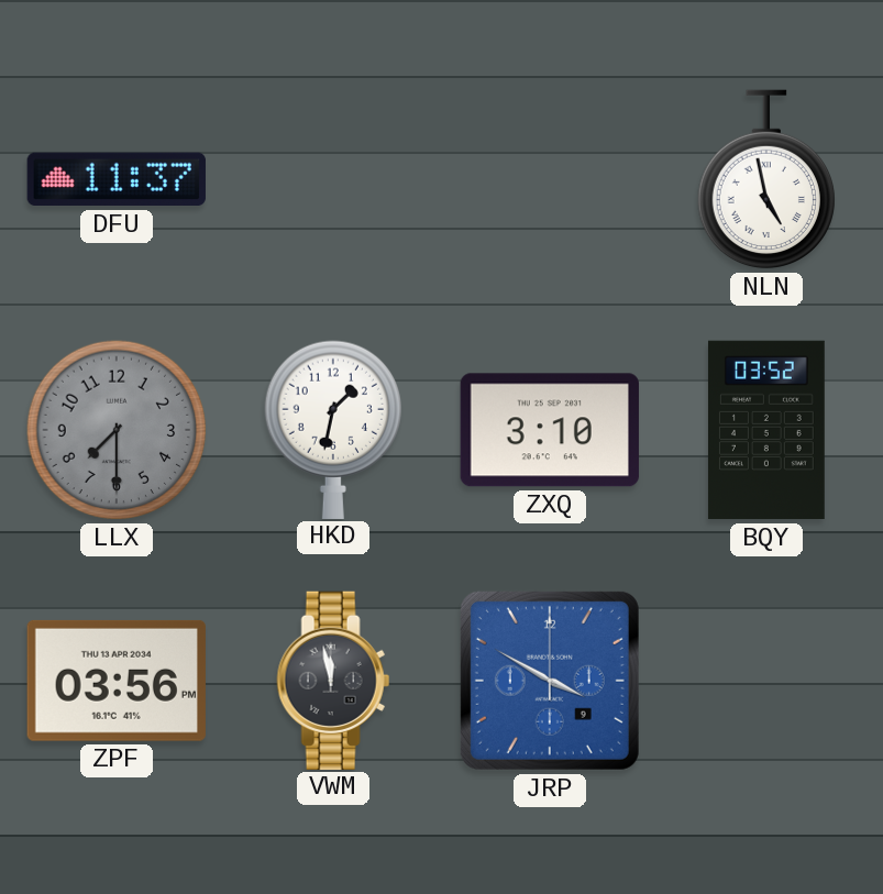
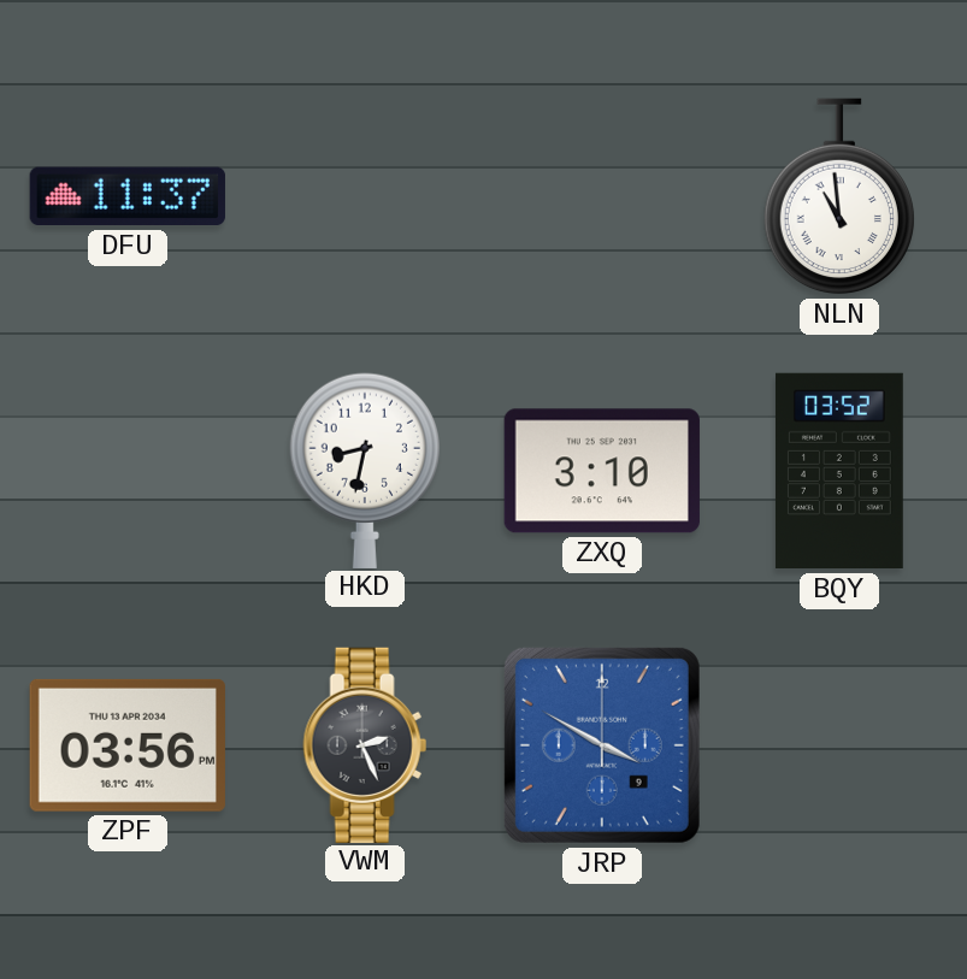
NLN: 4:58 -> 10:59
LLX: 7:30 -> none
HKD: 1:32 -> 8:32
VWM: 11:58 -> 2:26
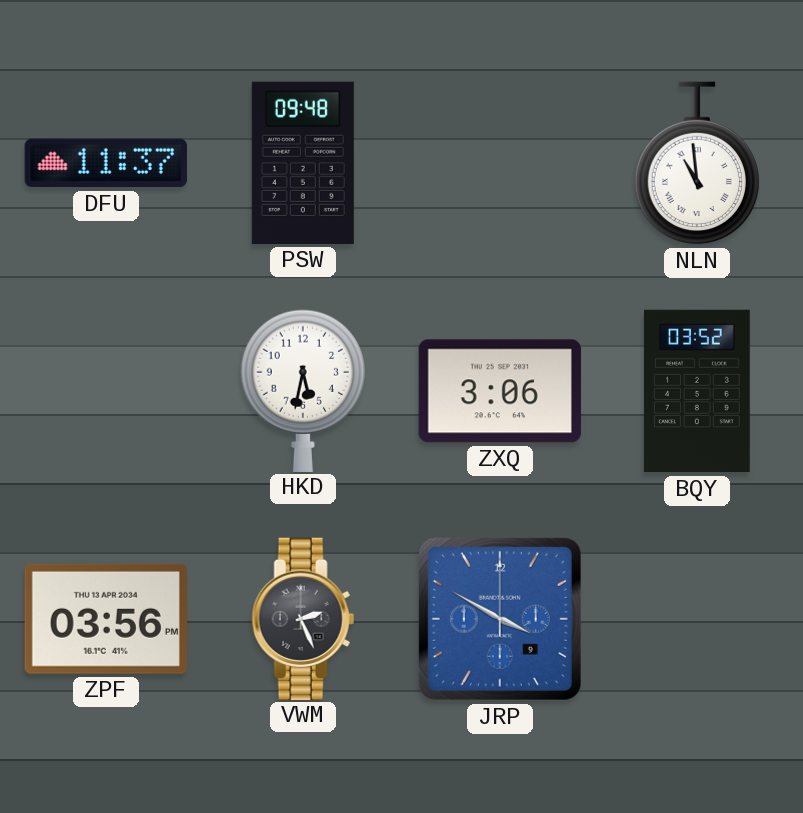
PSW: none -> 09:48
HKD: 8:32 -> 5:32
ZXQ: 3:10 -> 3:06
